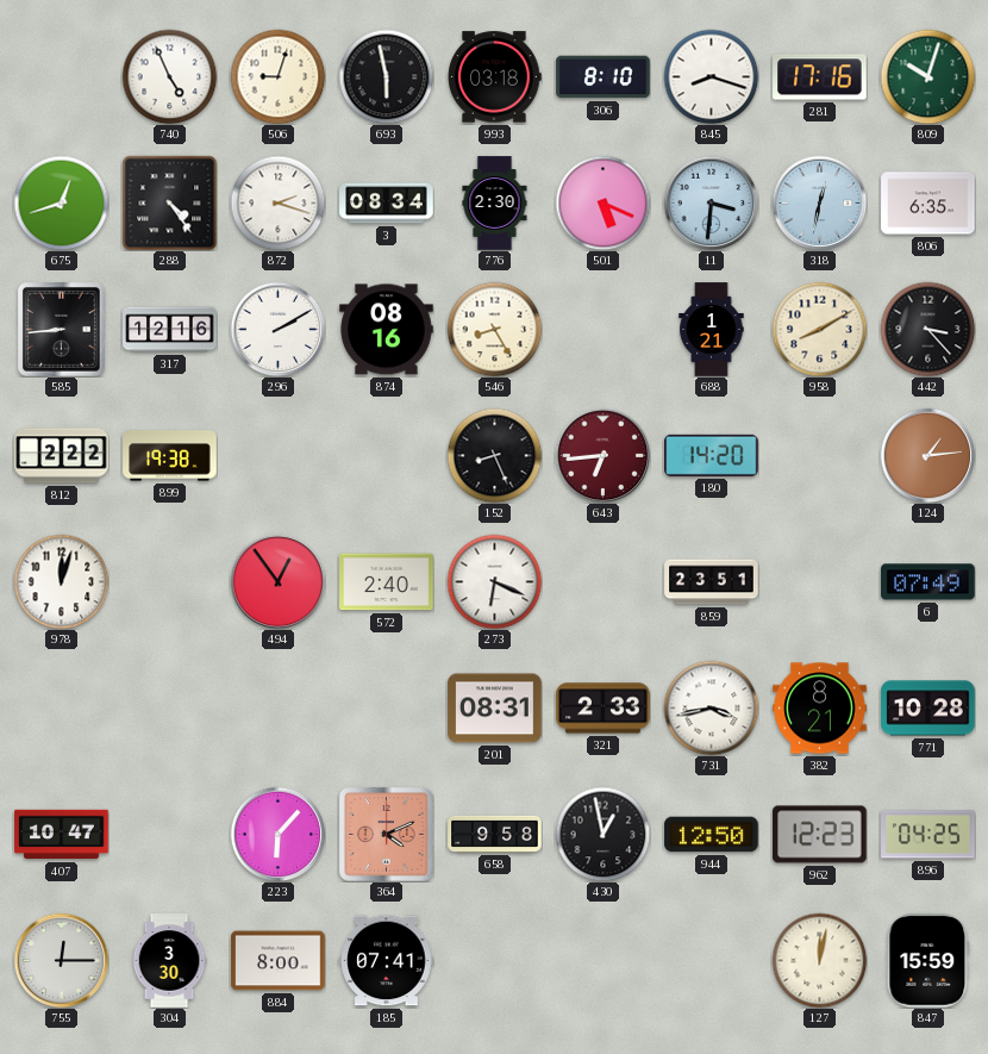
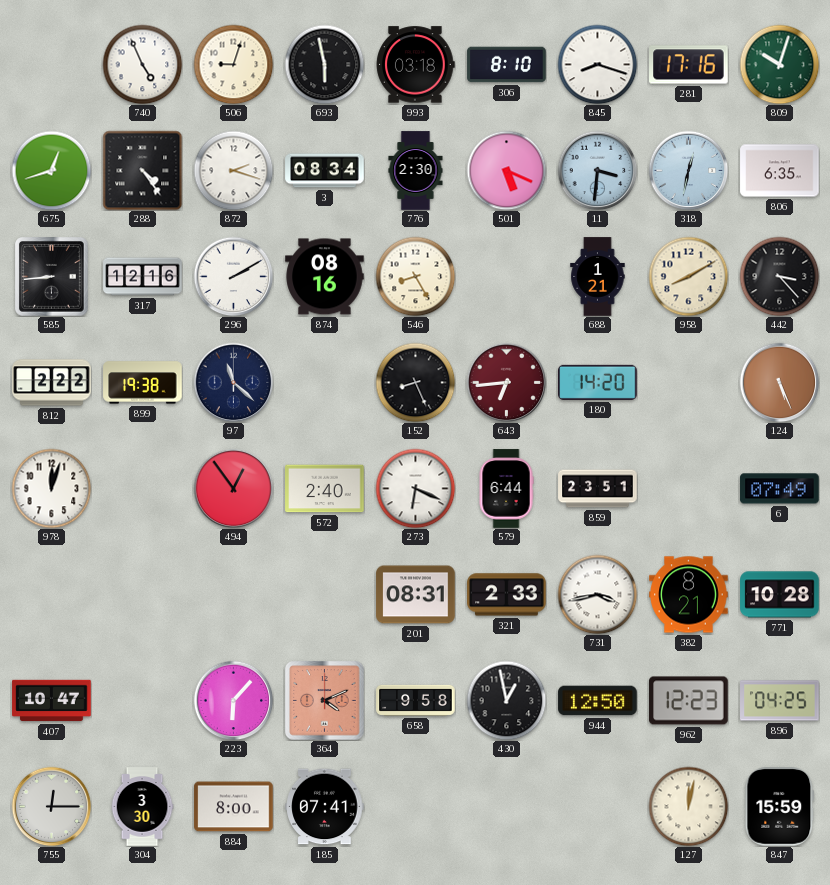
97: none -> 11:22
124: 1:14 -> 5:26
579: none -> 6:44
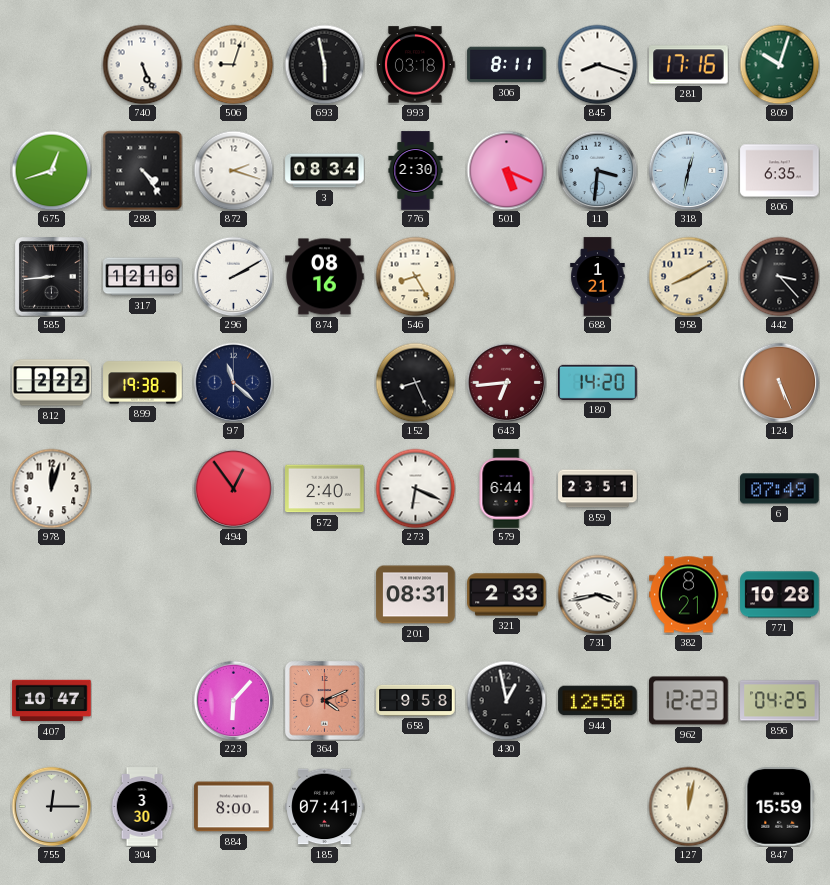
740: 4:56 -> 5:26
306: 8:10 -> 8:11
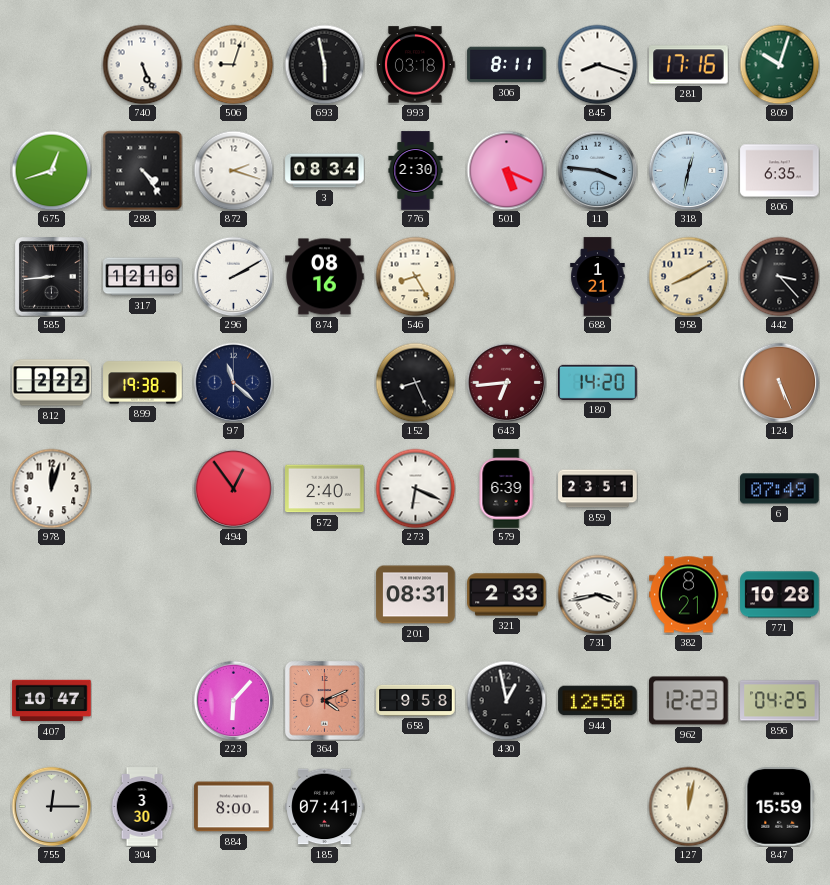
11: 3:31 -> 3:46
579: 6:44 -> 6:39
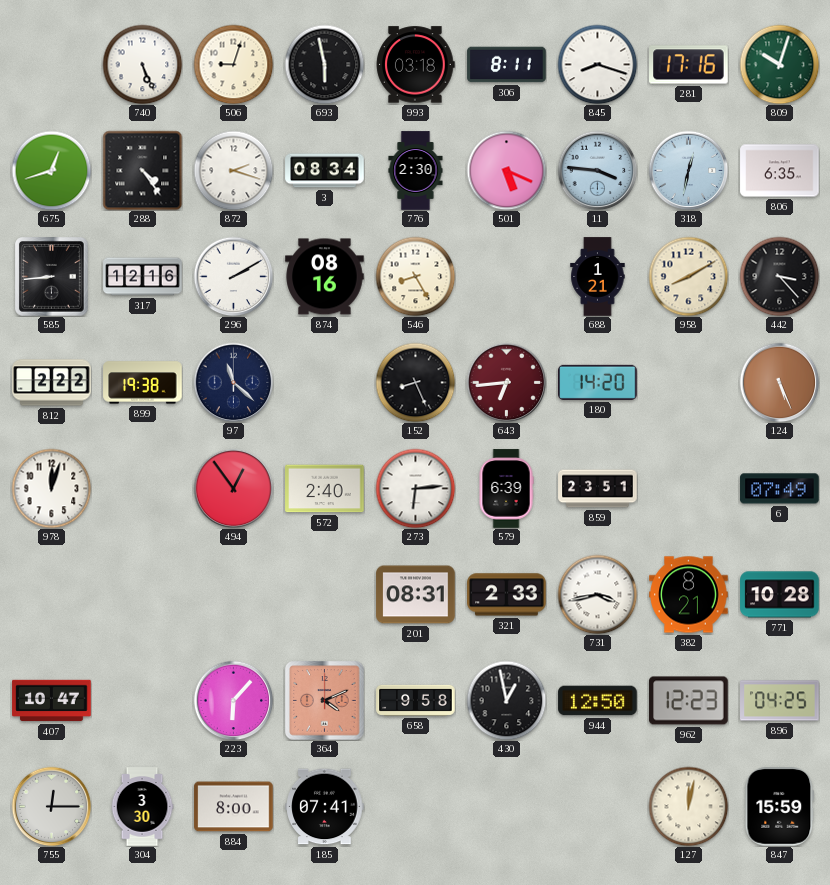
273: 6:19 -> 6:14
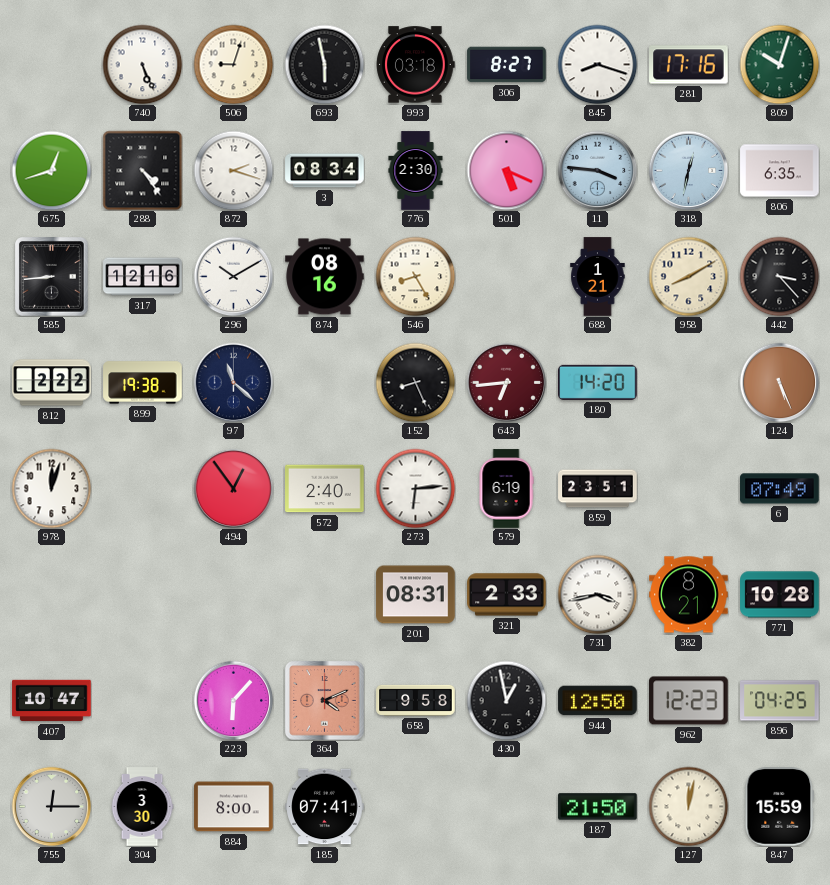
306: 8:11 -> 8:27
296: 2:10 -> 10:10
579: 6:39 -> 6:19
187: none -> 21:50
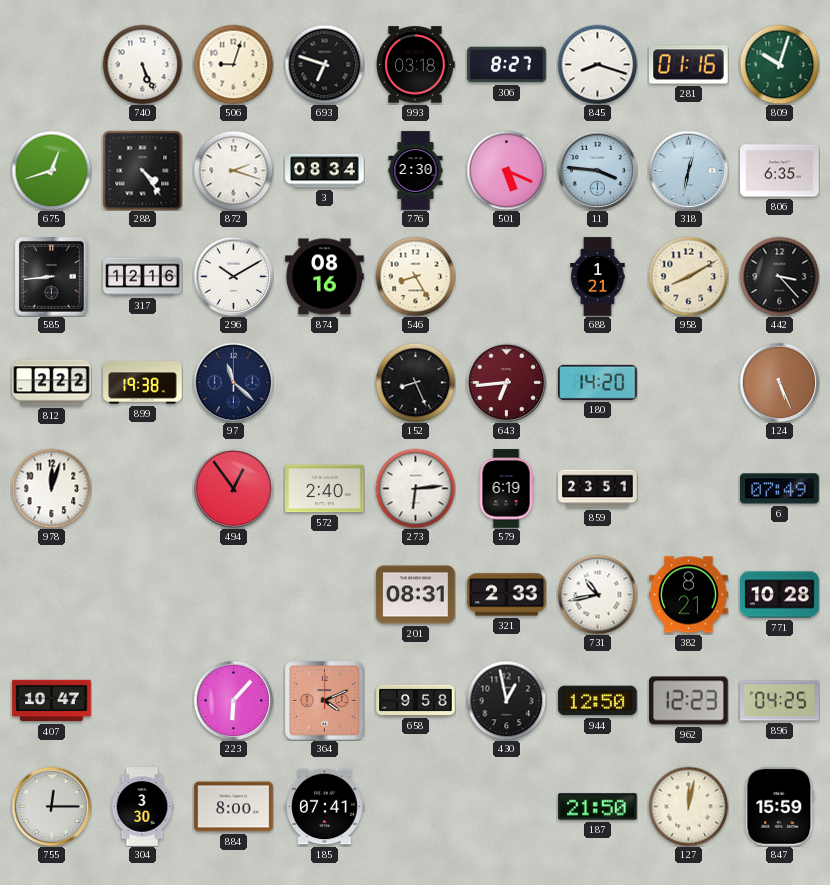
693: 5:58 -> 6:48
281: 17:16 -> 01:16
731: 3:43 -> 10:43
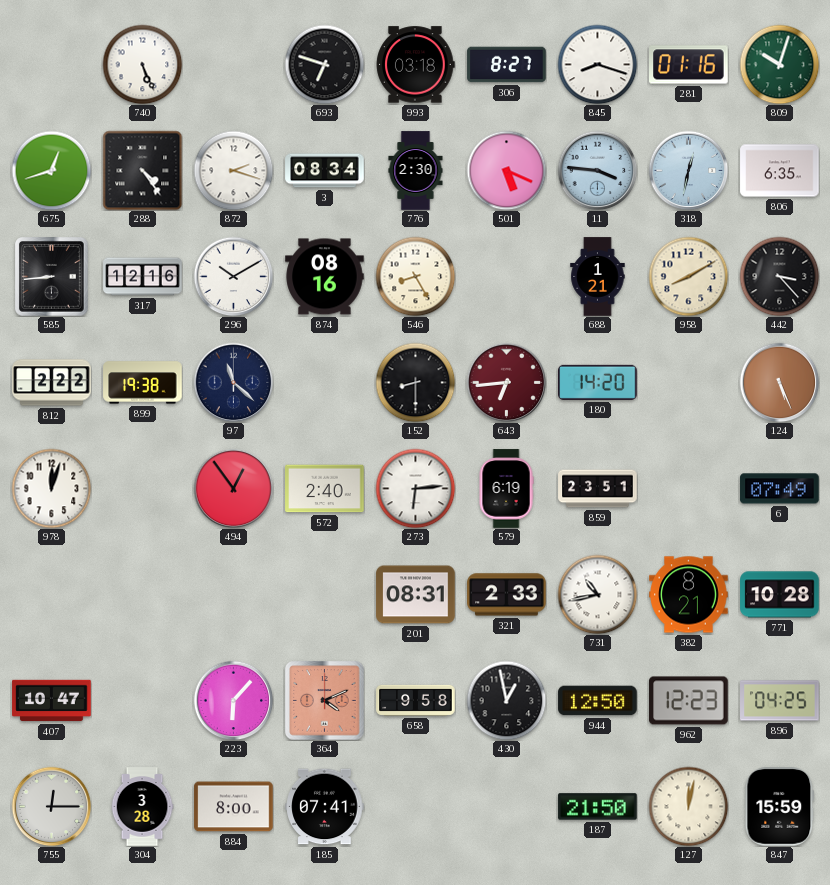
506: 9:03 -> none
152: 8:26 -> 8:30
304: 3:30 -> 3:28
